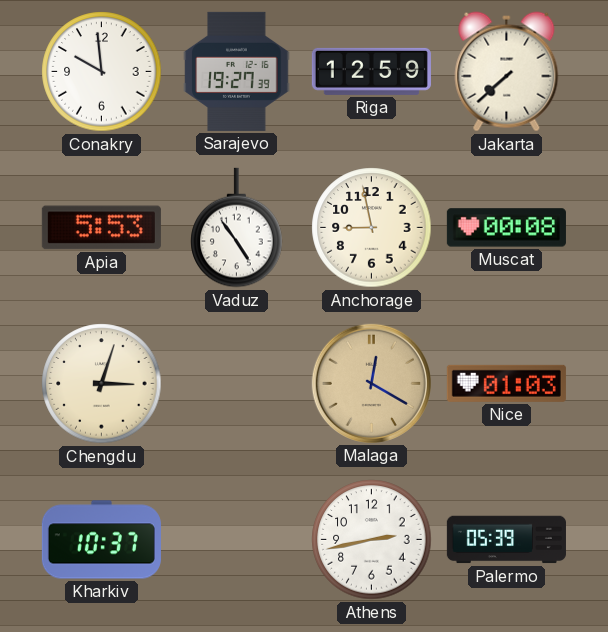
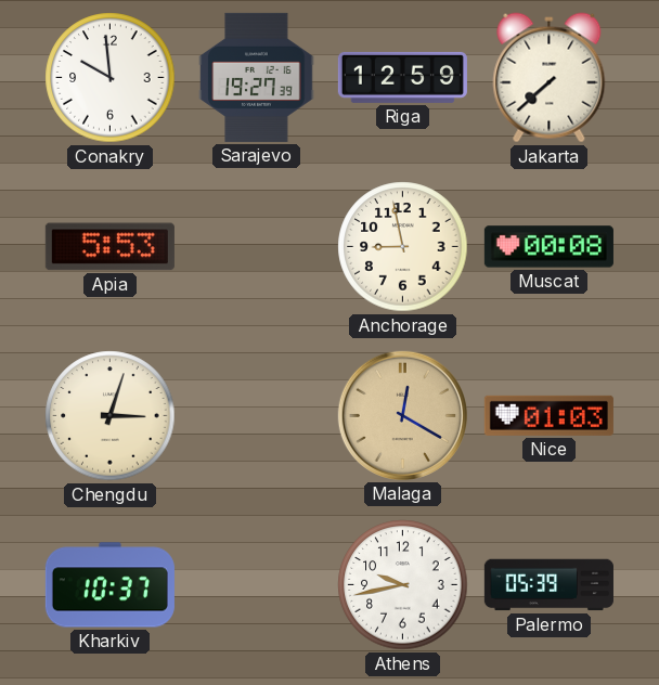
Vaduz: 4:54 -> none
Athens: 2:43 -> 9:43
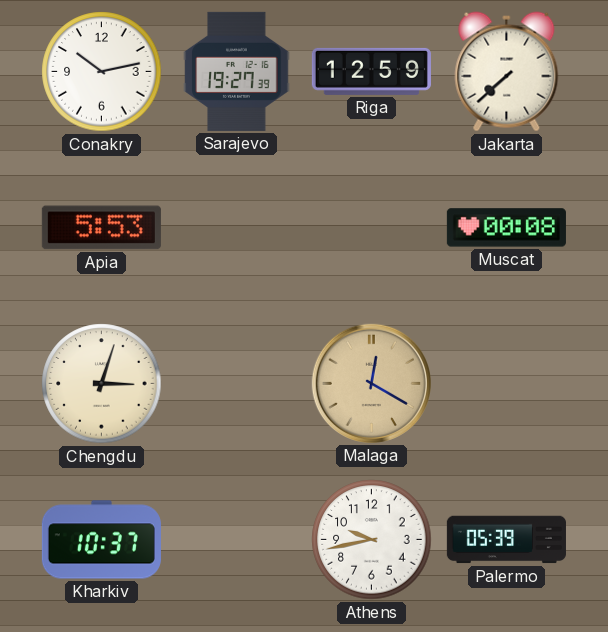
Conakry: 9:59 -> 10:13
Anchorage: 8:58 -> none
Nice: 01:03 -> none
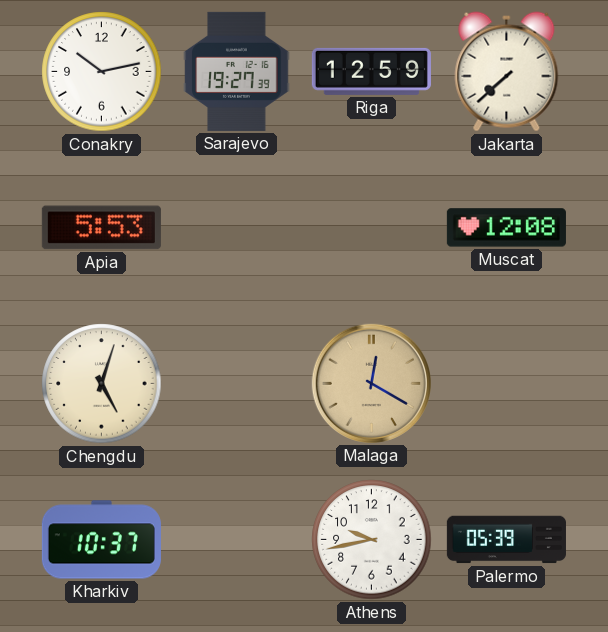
Muscat: 00:08 -> 12:08
Chengdu: 3:03 -> 5:03
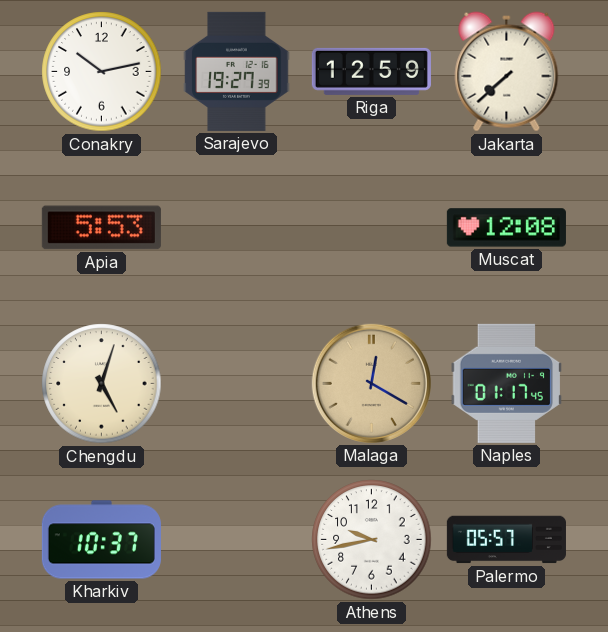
Naples: none -> 01:17
Palermo: 05:39 -> 05:57
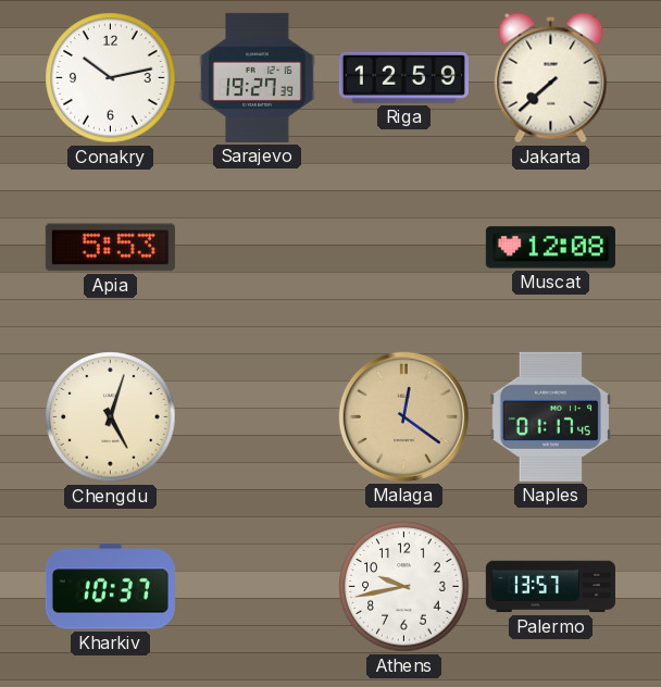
Malaga: 12:20 -> 12:21
Palermo: 05:57 -> 13:57
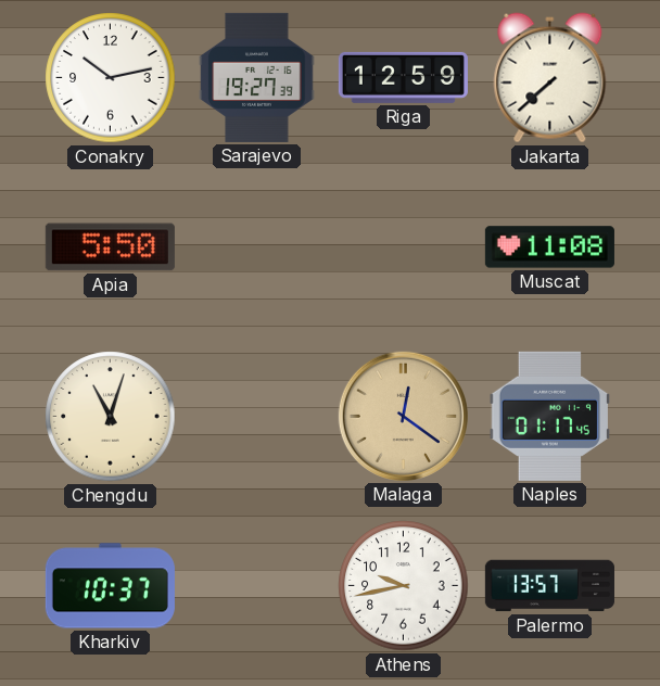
Apia: 5:53 -> 5:50
Muscat: 12:08 -> 11:08
Chengdu: 5:03 -> 11:03
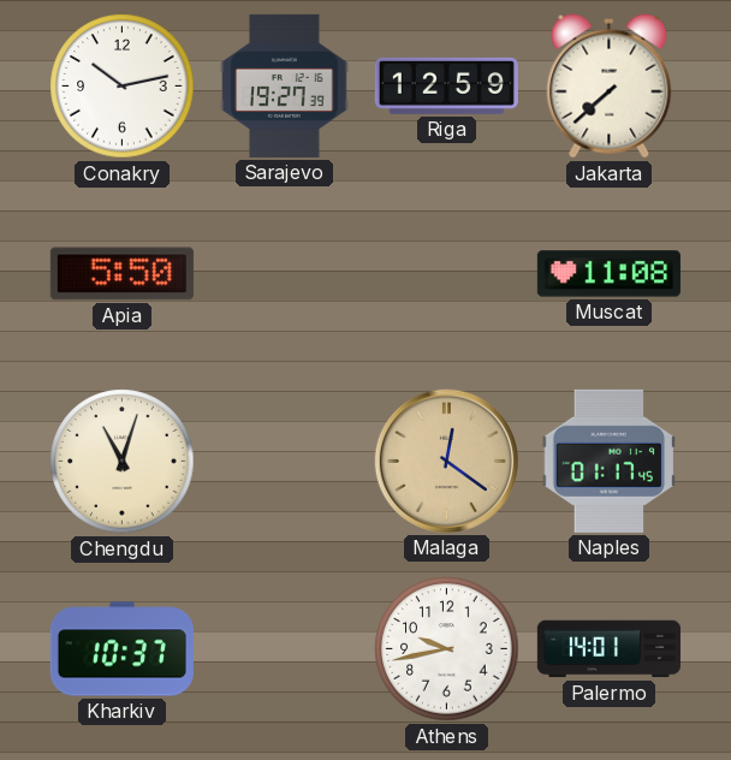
Palermo: 13:57 -> 14:01
